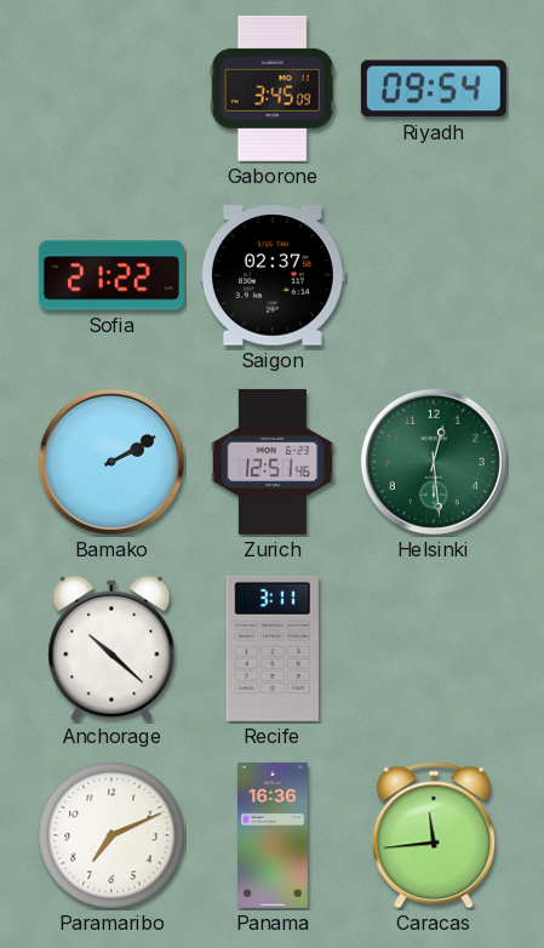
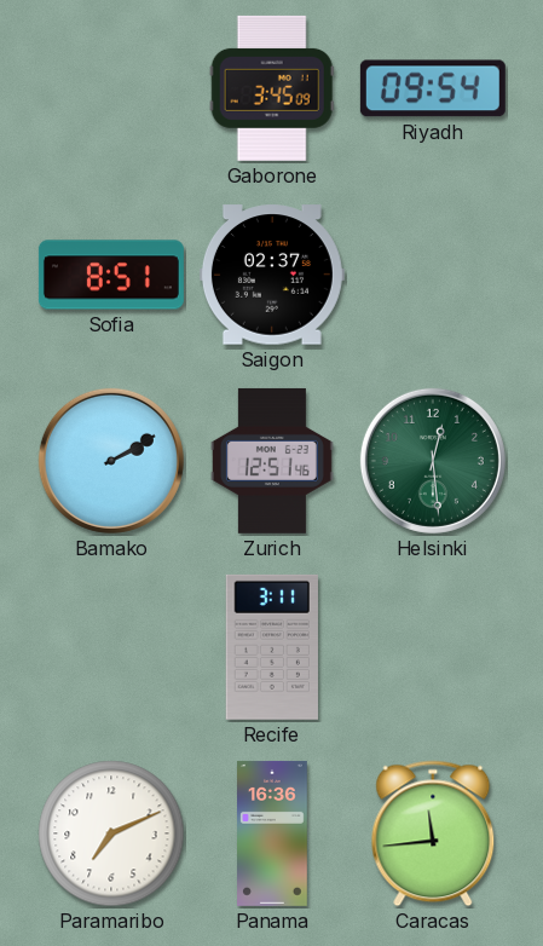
Sofia: 21:22 -> 8:51
Anchorage: 10:22 -> none
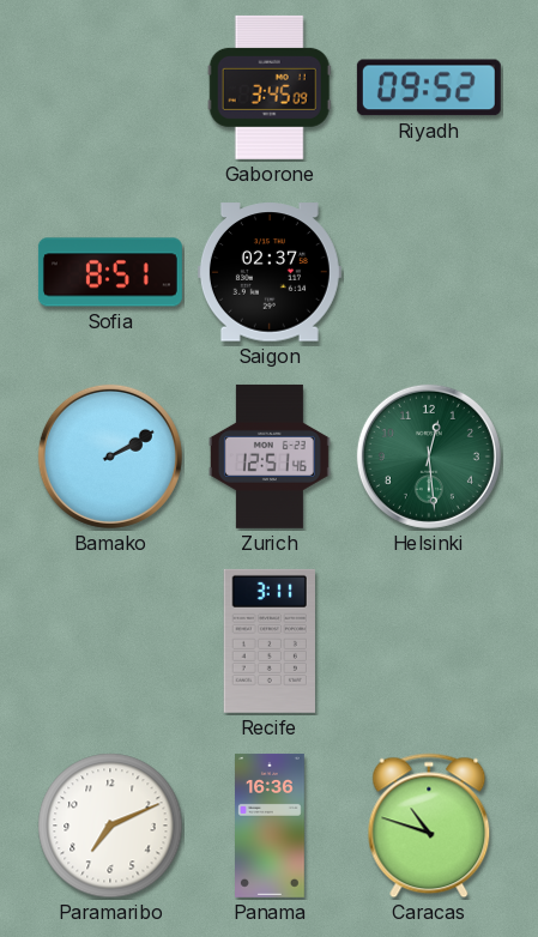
Riyadh: 09:54 -> 09:52
Caracas: 11:44 -> 10:48
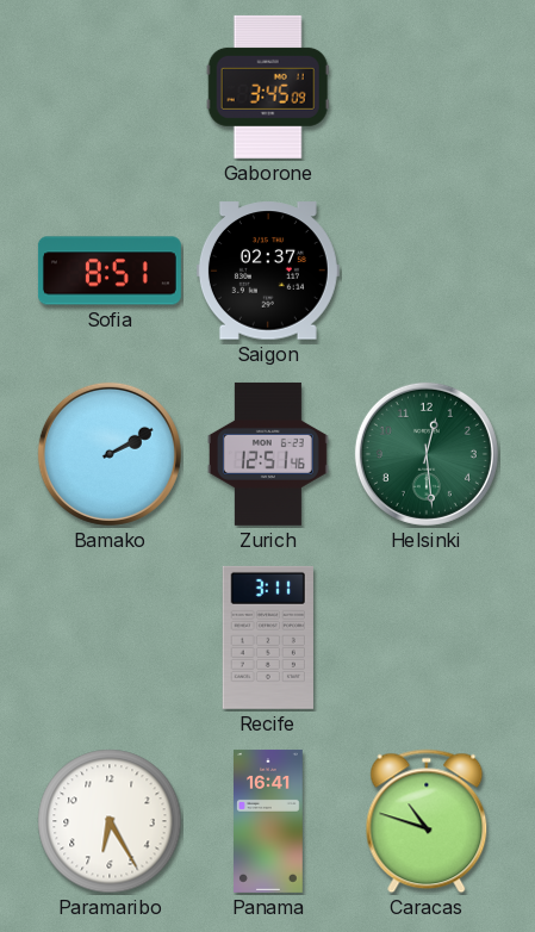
Riyadh: 09:52 -> none
Paramaribo: 7:11 -> 6:25
Panama: 16:36 -> 16:41
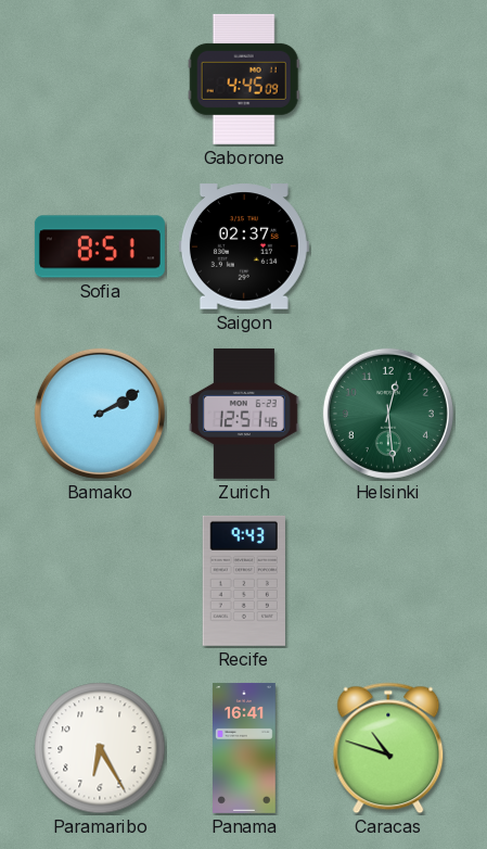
Gaborone: 3:45 -> 4:45
Recife: 3:11 -> 9:43
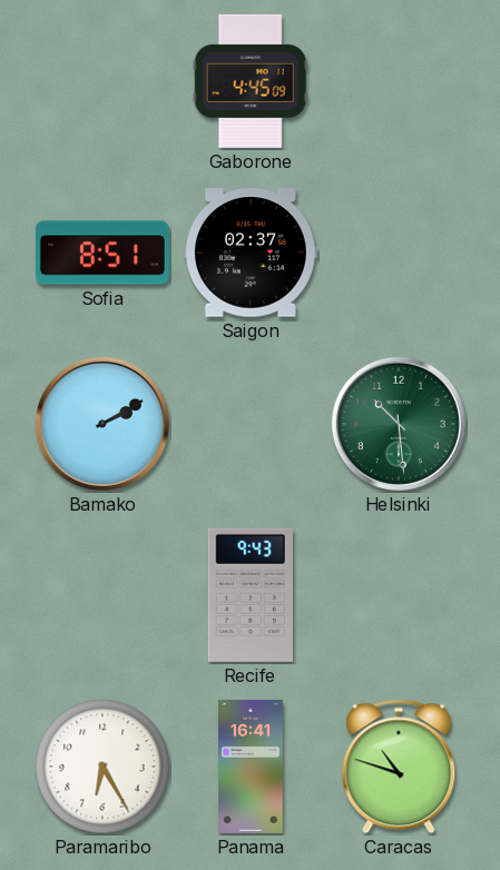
Zurich: 12:51 -> none
Helsinki: 12:29 -> 10:29
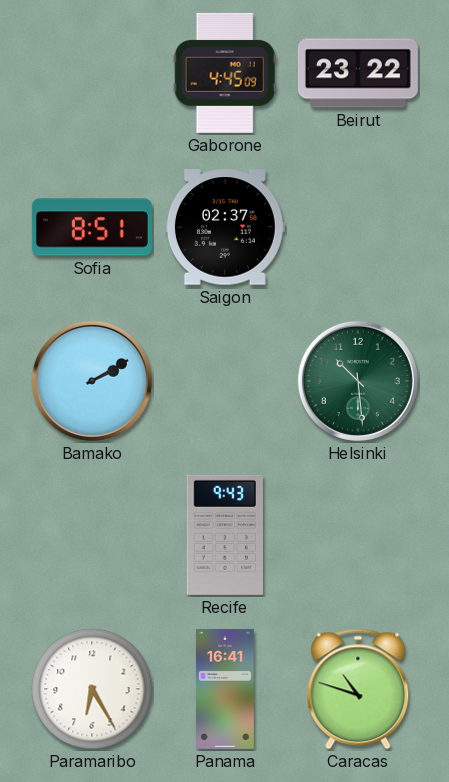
Beirut: none -> 23:22
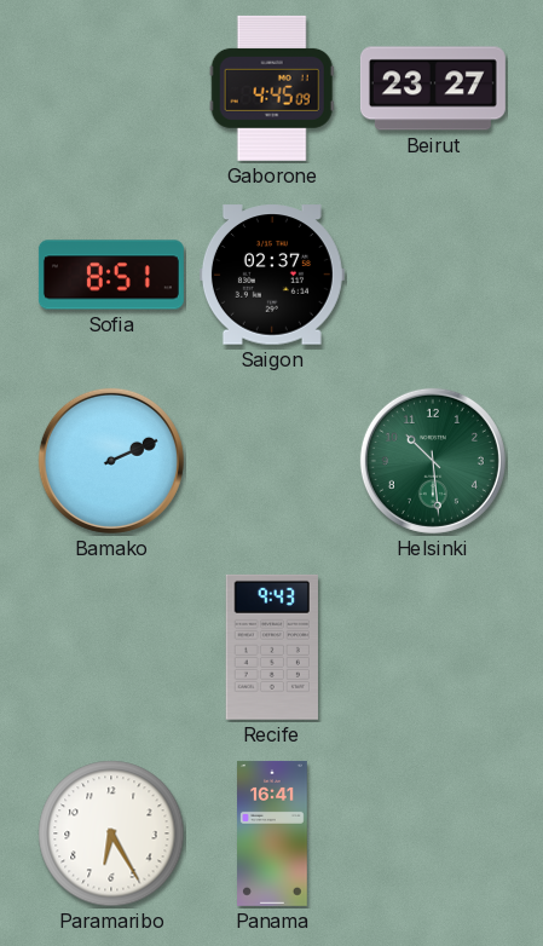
Beirut: 23:22 -> 23:27
Bamako: 2:10 -> 2:11
Caracas: 10:48 -> none
